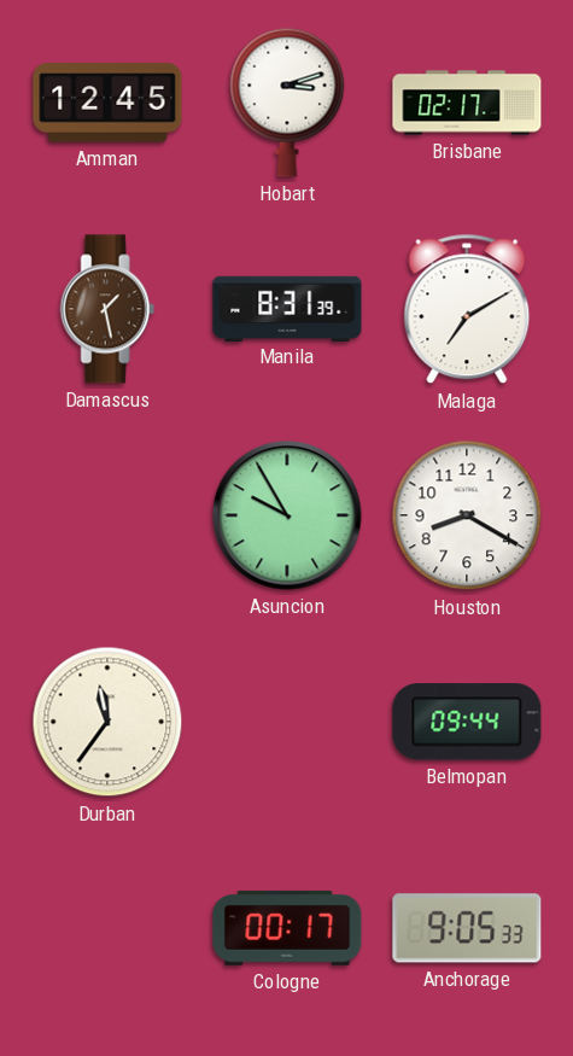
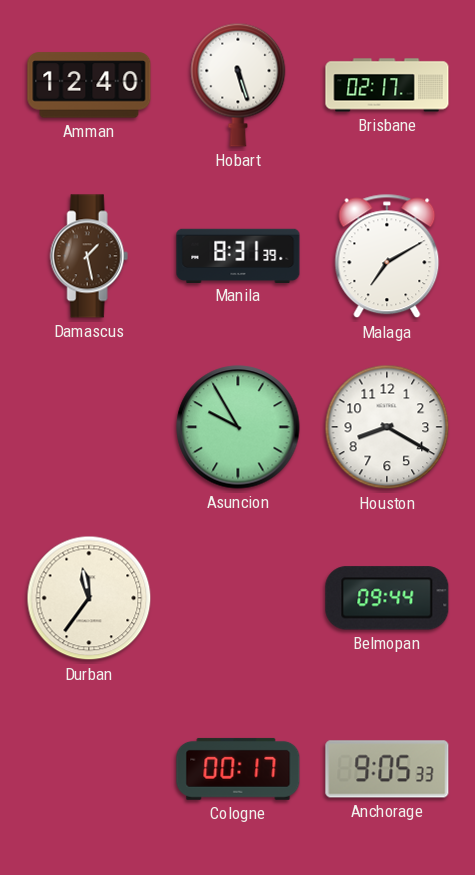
Amman: 12:45 -> 12:40
Hobart: 3:12 -> 5:27
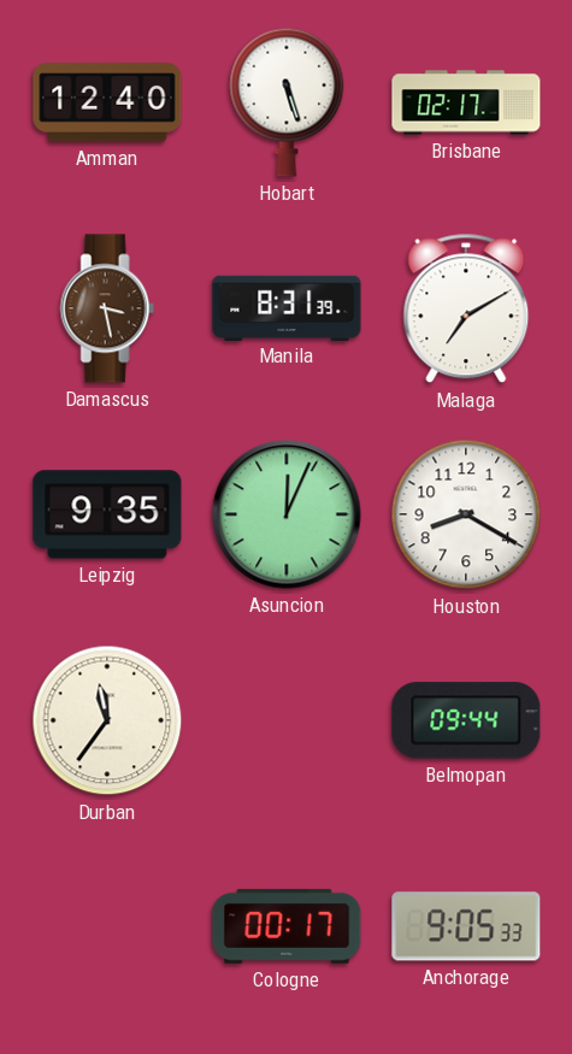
Damascus: 1:28 -> 3:28
Leipzig: none -> 9:35
Asuncion: 9:55 -> 12:04
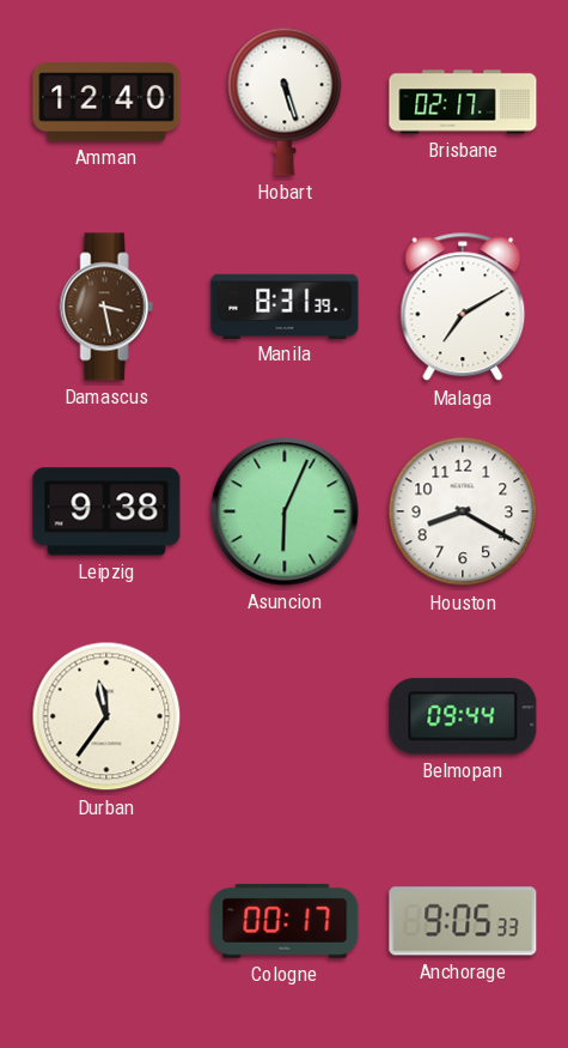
Leipzig: 9:35 -> 9:38
Asuncion: 12:04 -> 6:04
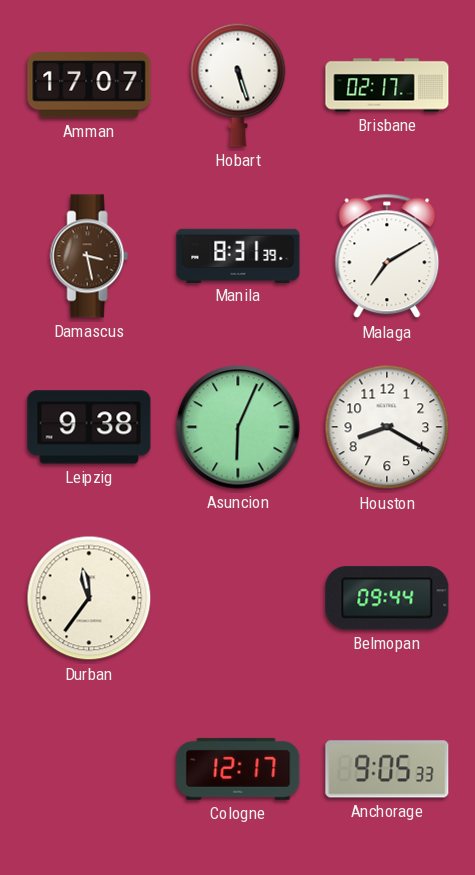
Amman: 12:40 -> 17:07
Cologne: 00:17 -> 12:17
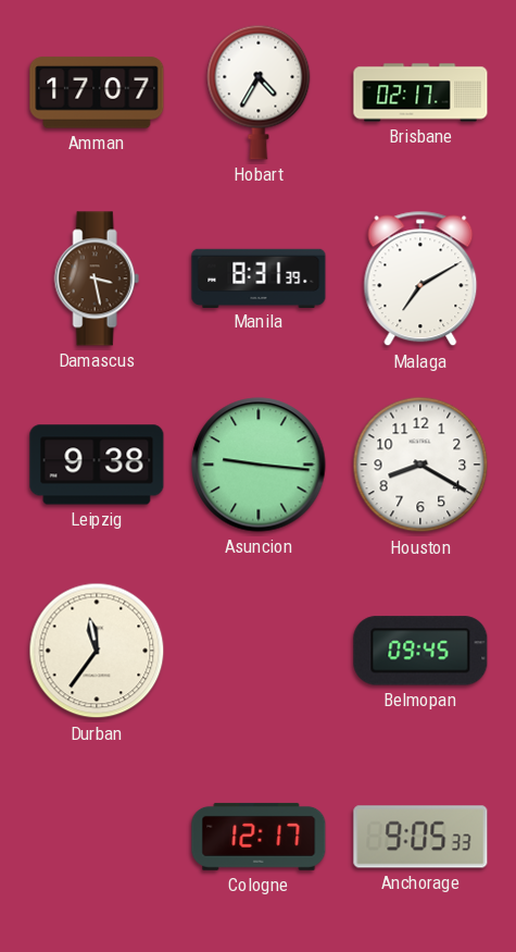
Hobart: 5:27 -> 4:35
Asuncion: 6:04 -> 9:16
Belmopan: 09:44 -> 09:45
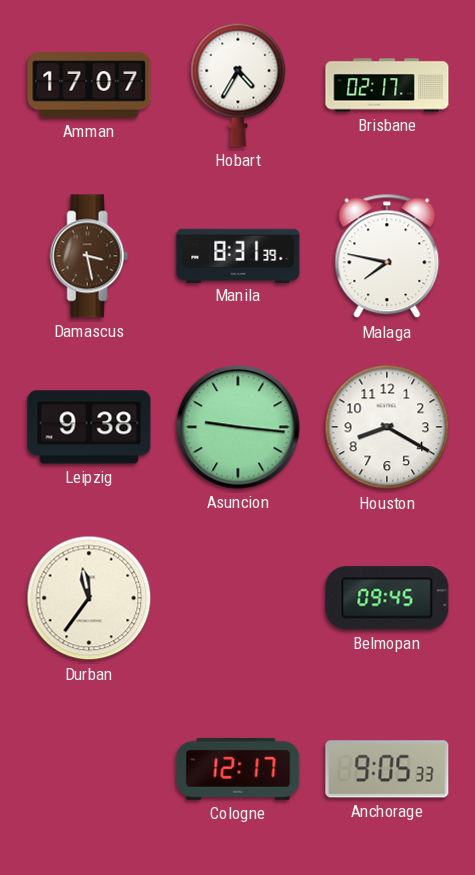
Malaga: 7:10 -> 7:47
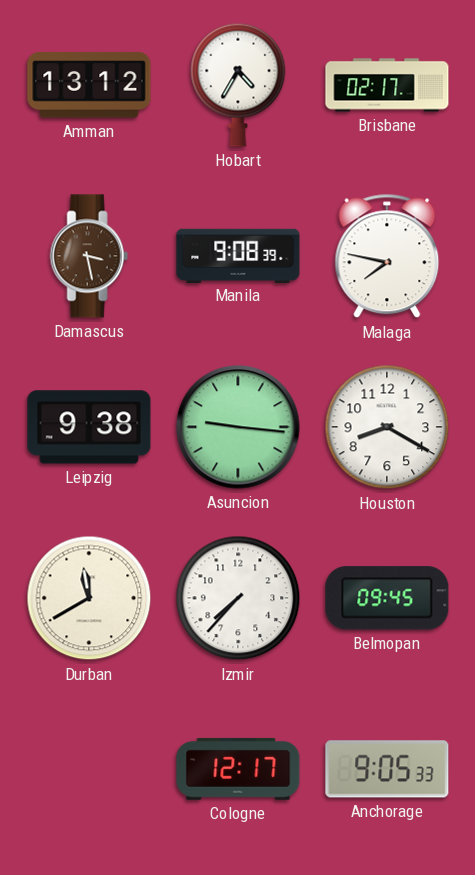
Amman: 17:07 -> 13:12
Manila: 8:31 -> 9:08
Durban: 11:36 -> 11:40
Izmir: none -> 7:37
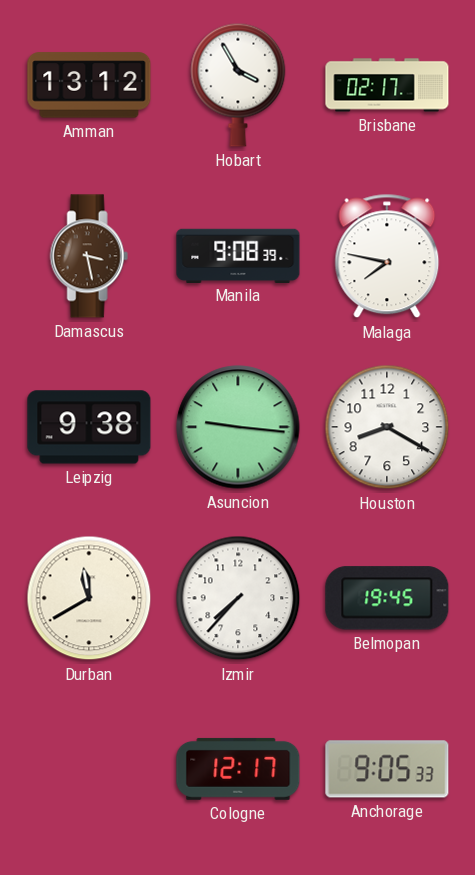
Hobart: 4:35 -> 3:55
Belmopan: 09:45 -> 19:45
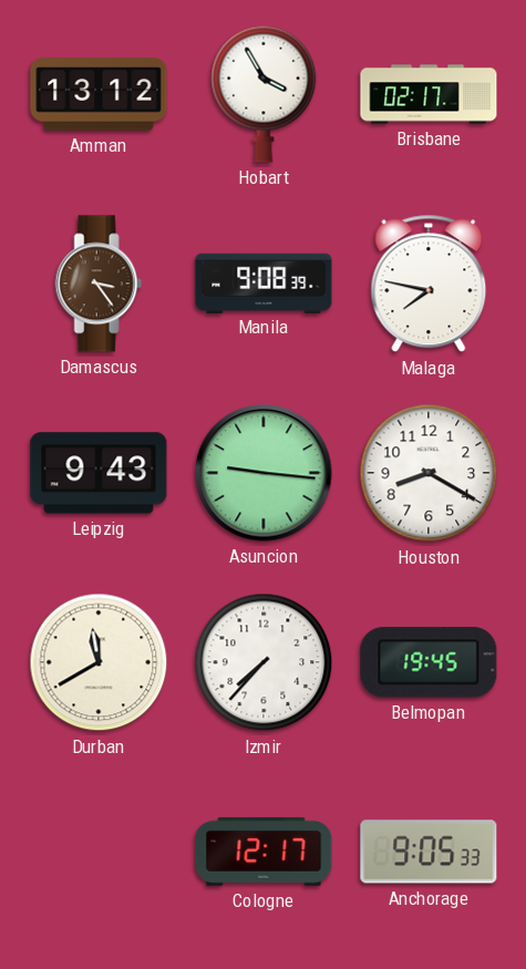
Damascus: 3:28 -> 3:24
Leipzig: 9:38 -> 9:43
